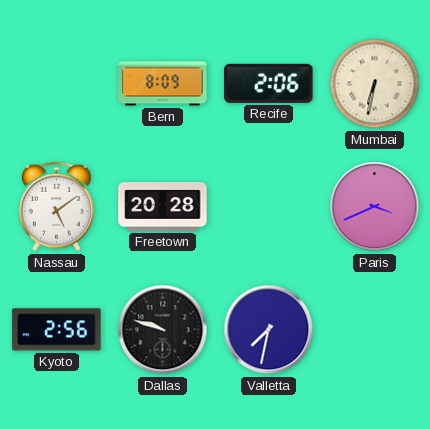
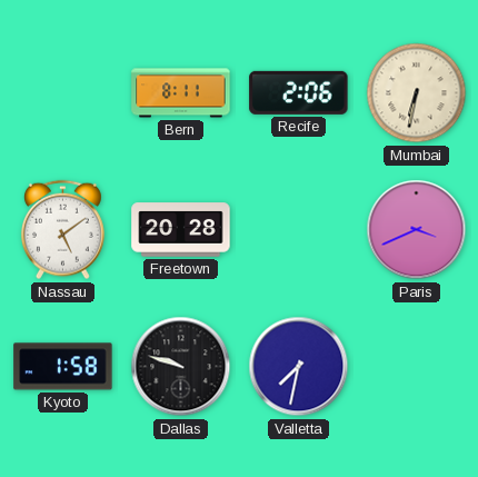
Bern: 8:09 -> 8:11
Kyoto: 2:56 -> 1:58
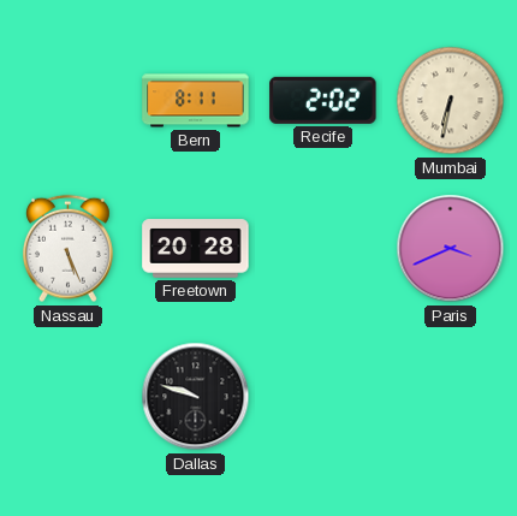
Recife: 2:06 -> 2:02
Nassau: 5:09 -> 5:26
Kyoto: 1:58 -> none
Valletta: 7:32 -> none
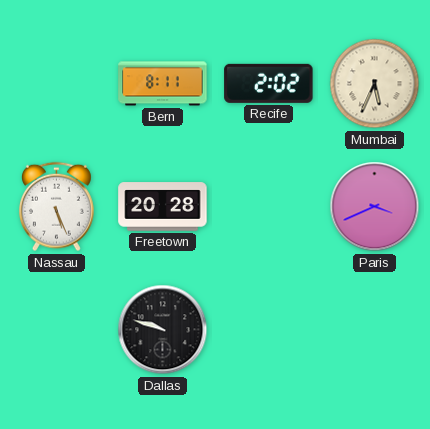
Mumbai: 6:32 -> 5:34
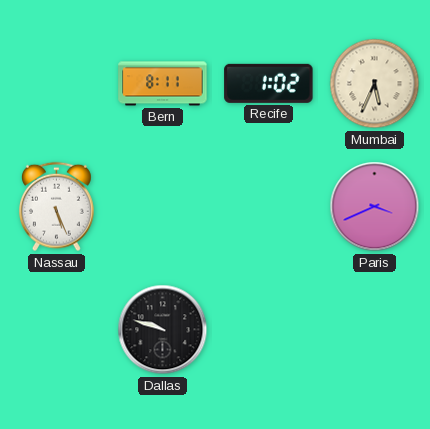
Recife: 2:02 -> 1:02
Freetown: 20:28 -> none
